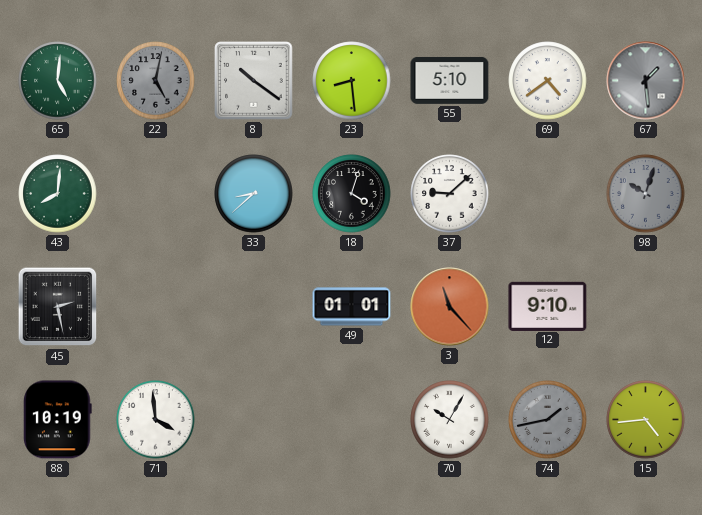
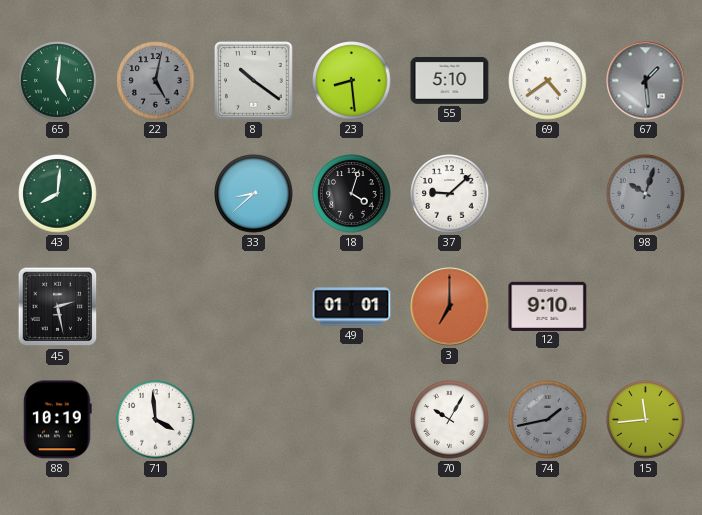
3: 11:23 -> 7:00
15: 4:44 -> 11:44
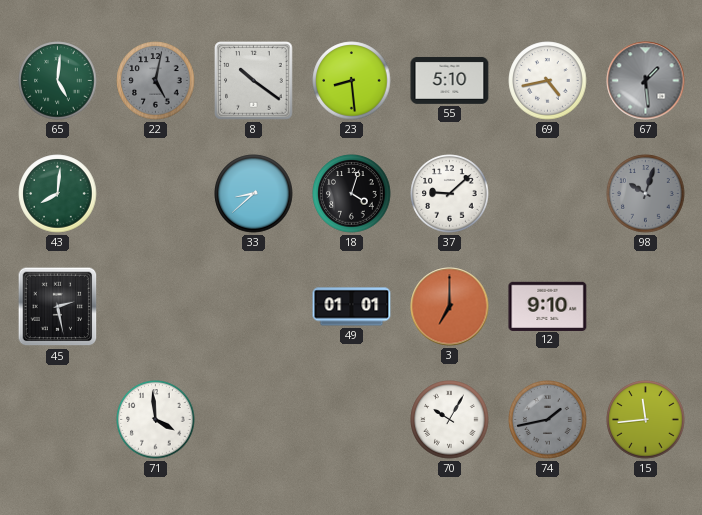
69: 4:39 -> 4:43
88: 10:19 -> none
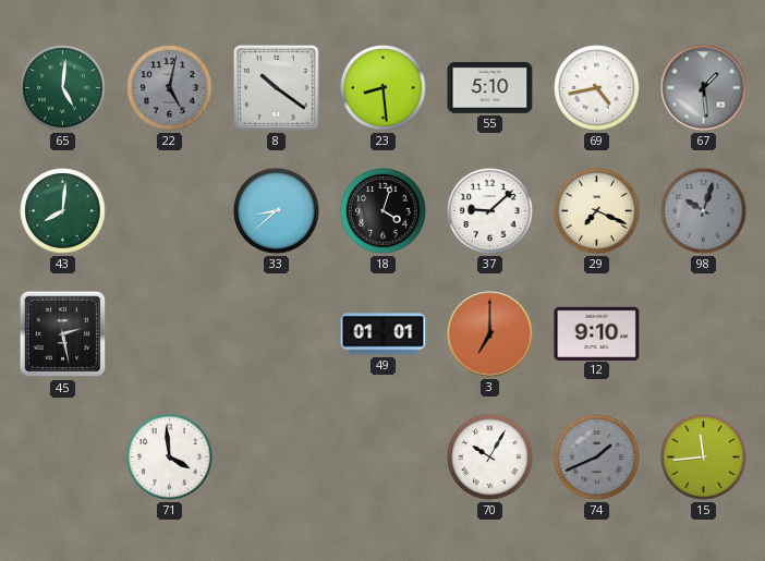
29: none -> 7:19
74: 1:43 -> 1:41
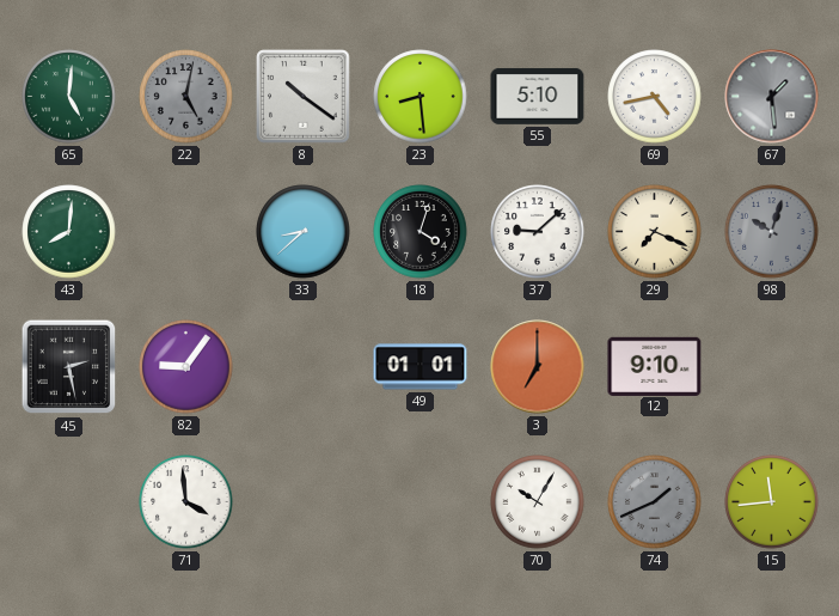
82: none -> 9:06
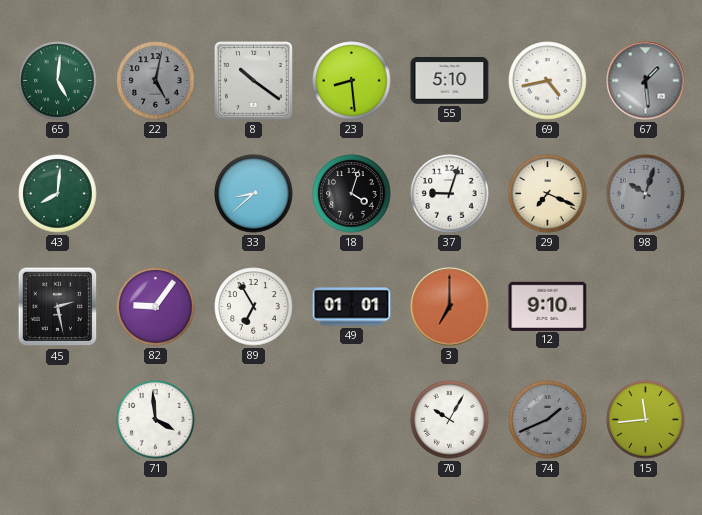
37: 9:08 -> 9:03
89: none -> 6:55
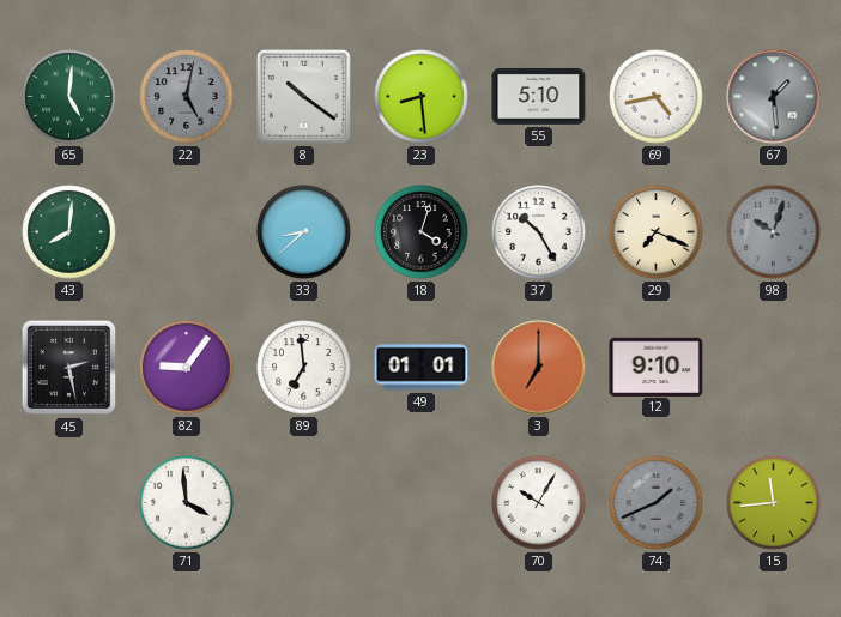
37: 9:03 -> 10:25
89: 6:55 -> 6:59
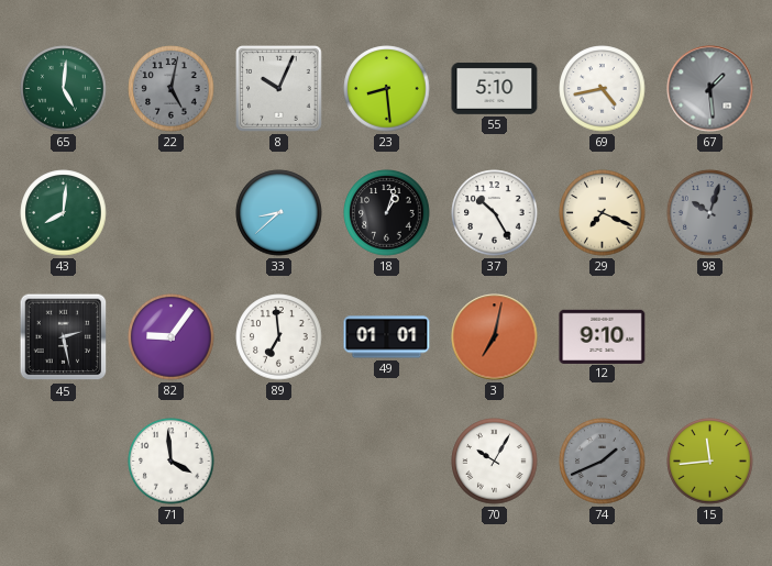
8: 10:21 -> 10:04
18: 4:03 -> 1:03
3: 7:00 -> 7:02
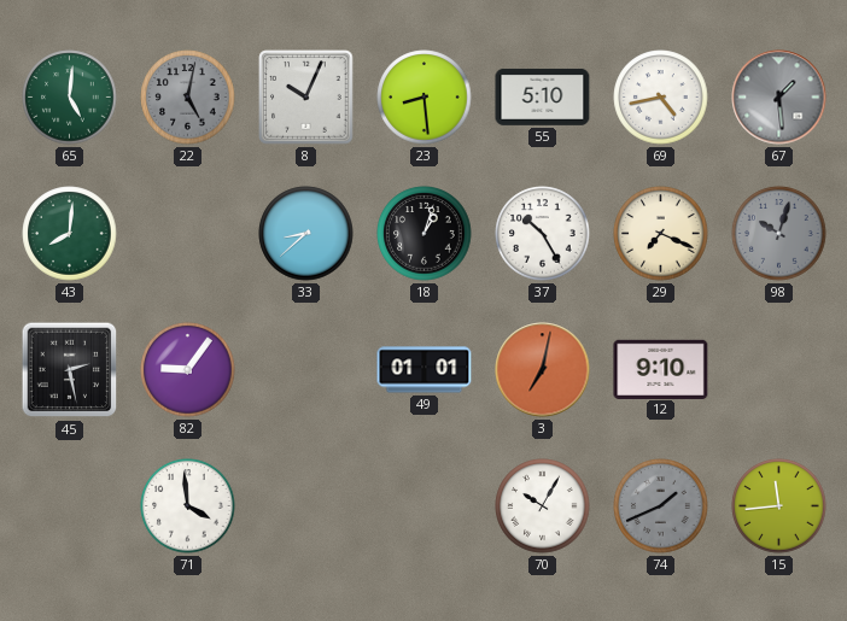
89: 6:59 -> none
